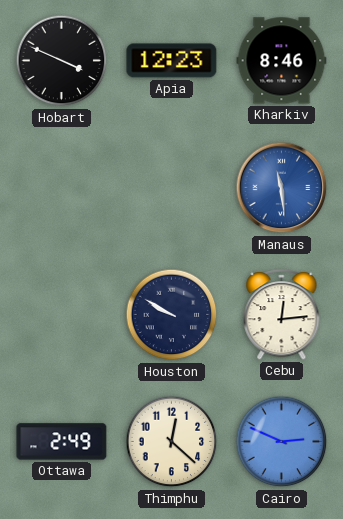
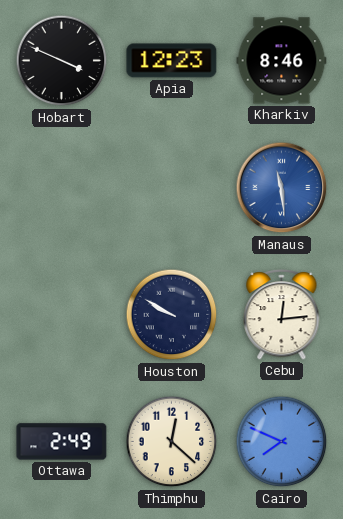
Cairo: 2:49 -> 7:49
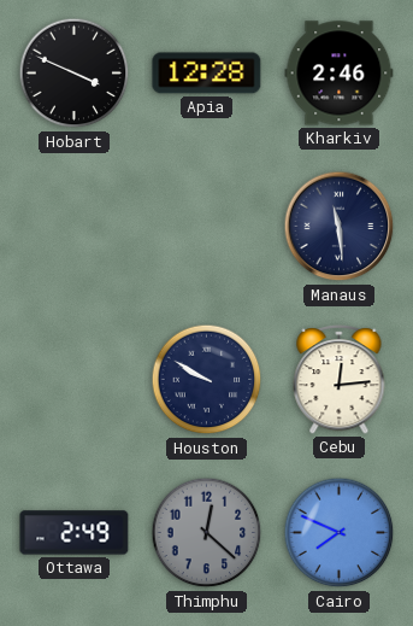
Apia: 12:23 -> 12:28
Kharkiv: 8:46 -> 2:46
Manaus dial: blue -> navy
Thimphu dial: cream -> grey
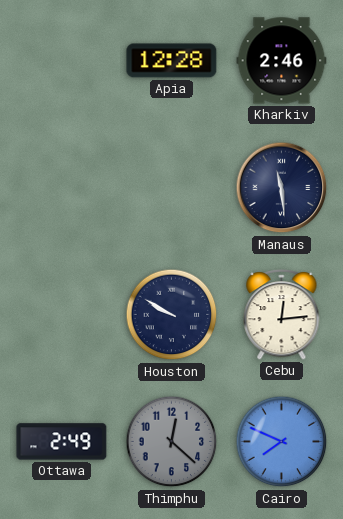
Hobart: 3:49 -> none
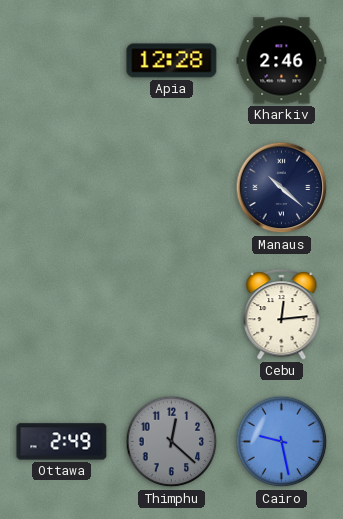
Manaus: 11:29 -> 10:22
Houston: 9:50 -> none
Cairo: 7:49 -> 9:28
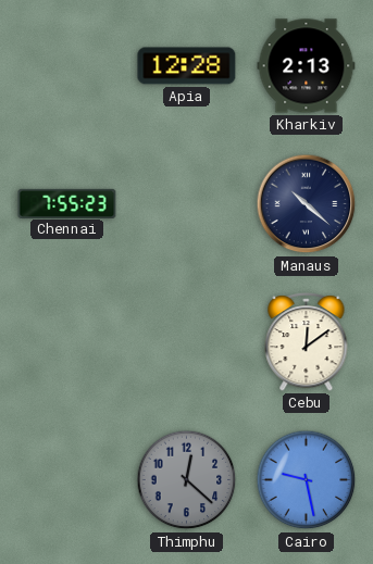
Kharkiv: 2:46 -> 2:13
Chennai: none -> 7:55
Cebu: 12:14 -> 12:09
Ottawa: 2:49 -> none
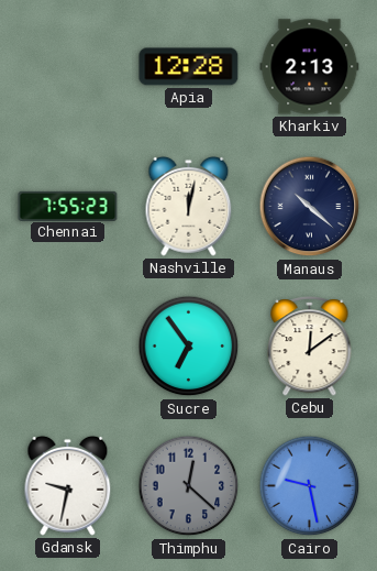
Nashville: none -> 12:02
Sucre: none -> 6:54
Gdansk: none -> 9:32
